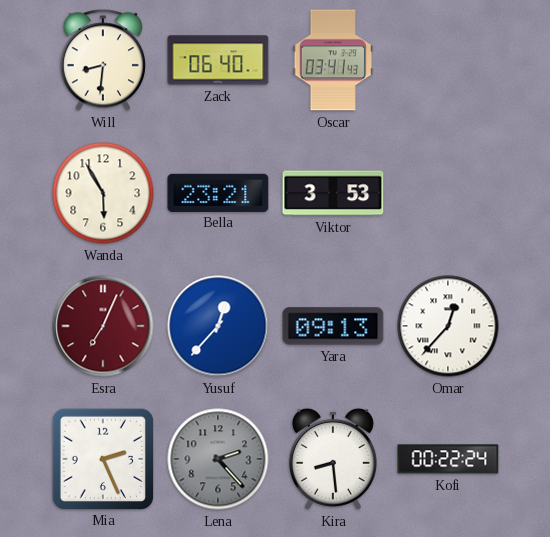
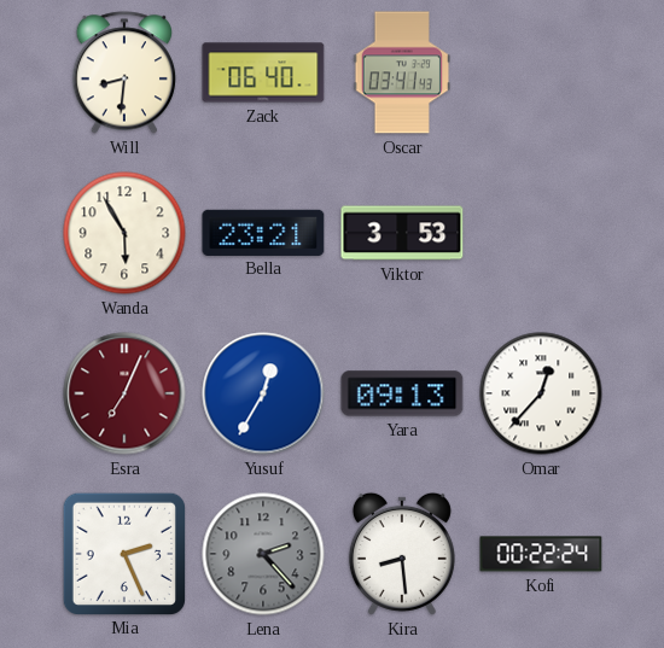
Yusuf: 12:37 -> 12:35
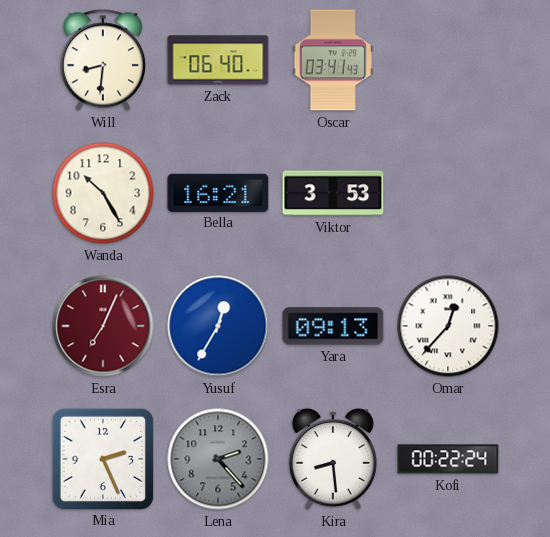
Wanda: 5:55 -> 10:25
Bella: 23:21 -> 16:21
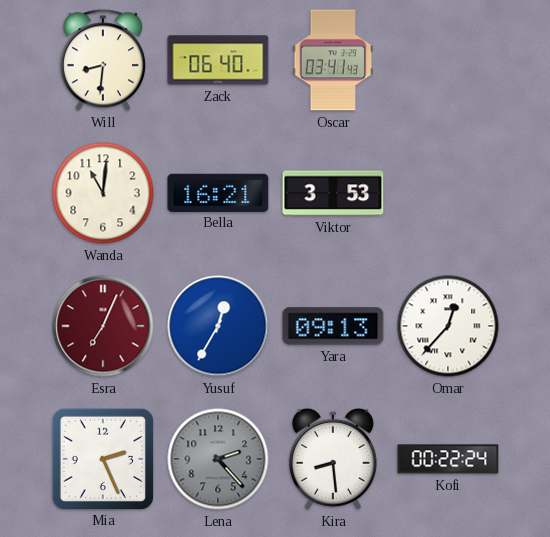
Wanda: 10:25 -> 11:01
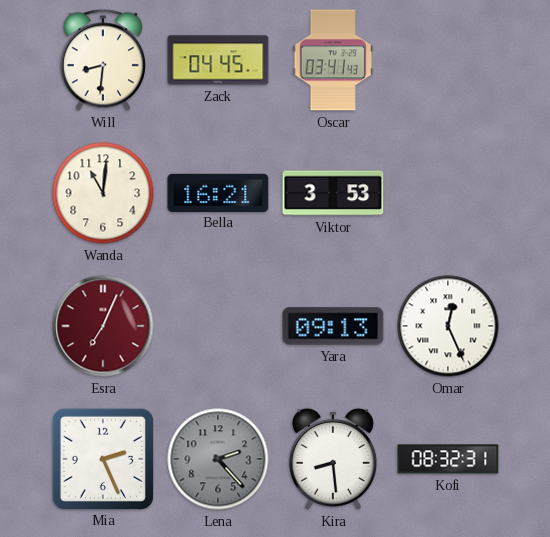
Zack: 06:40 -> 04:45
Yusuf: 12:35 -> none
Omar: 12:37 -> 12:26
Kofi: 00:22 -> 08:32
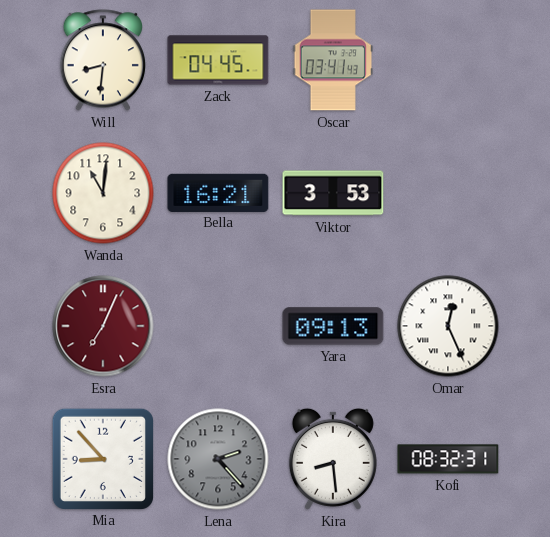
Mia: 2:26 -> 8:53
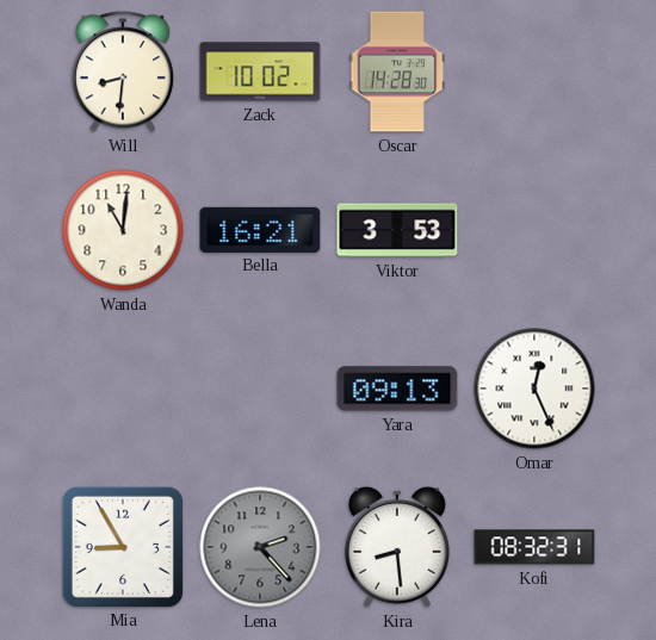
Zack: 04:45 -> 10:02
Oscar: 03:41 -> 14:28
Esra: 7:04 -> none
Mia: 8:53 -> 8:55
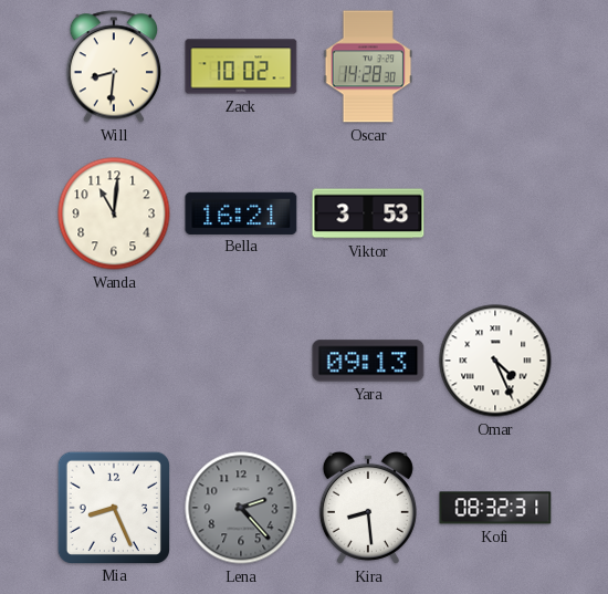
Omar: 12:26 -> 4:26
Mia: 8:55 -> 8:26
